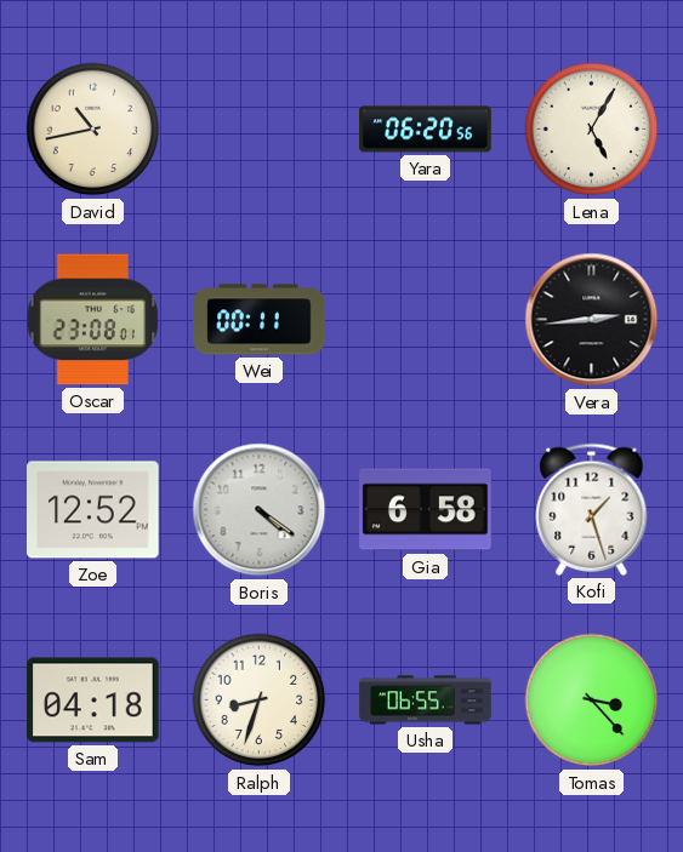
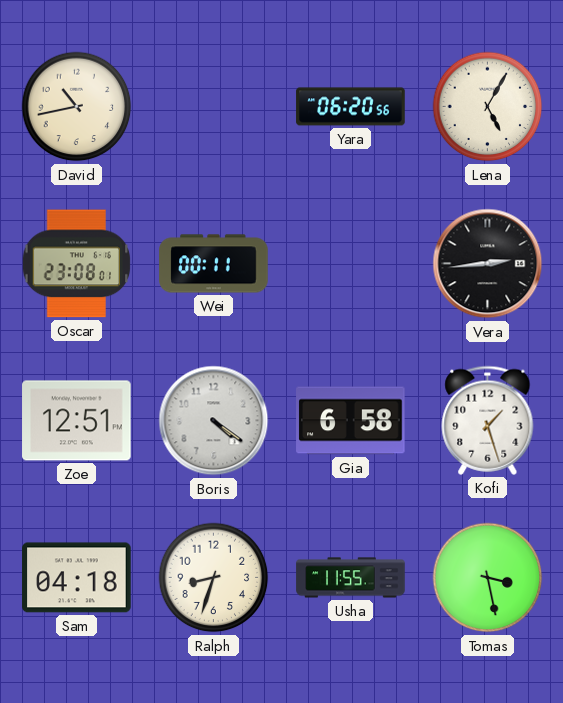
Zoe: 12:52 -> 12:51
Usha: 06:55 -> 11:55
Tomas: 3:23 -> 3:28
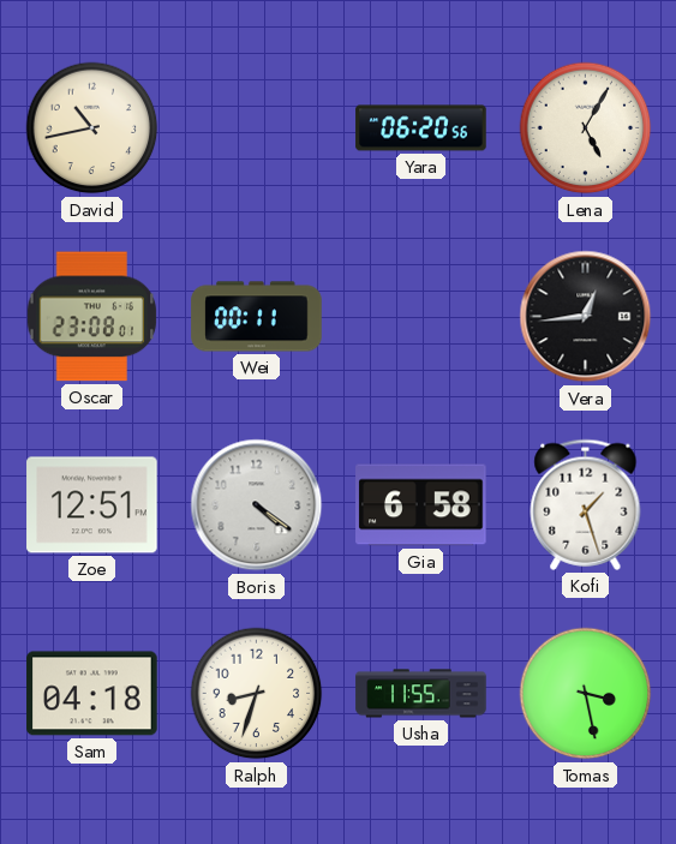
Vera: 2:44 -> 12:44
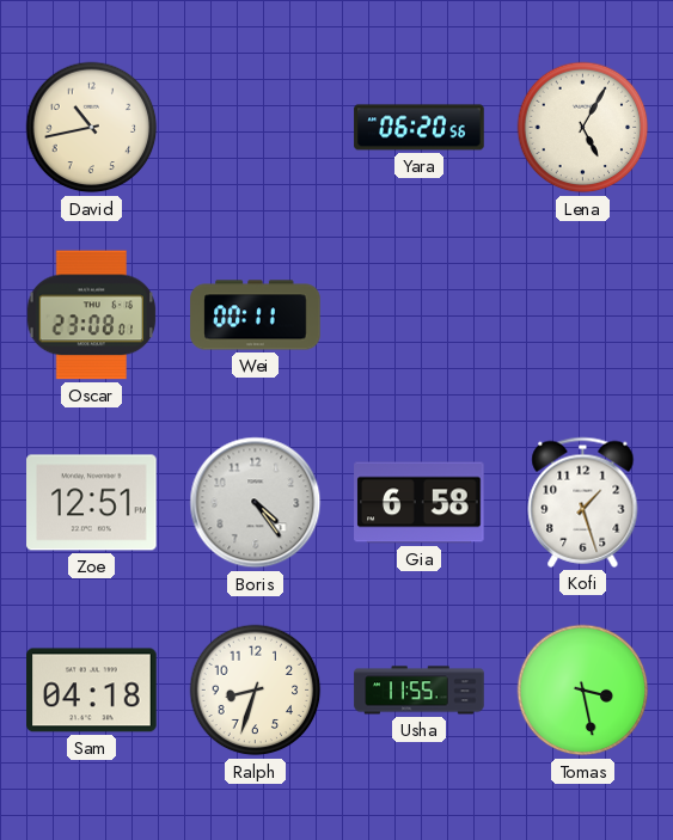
Vera: 12:44 -> none
Boris: 4:21 -> 4:24
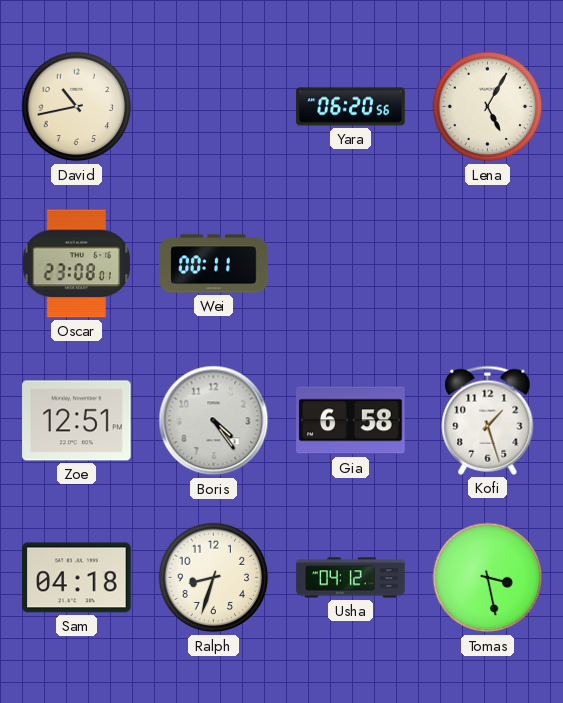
Usha: 11:55 -> 04:12
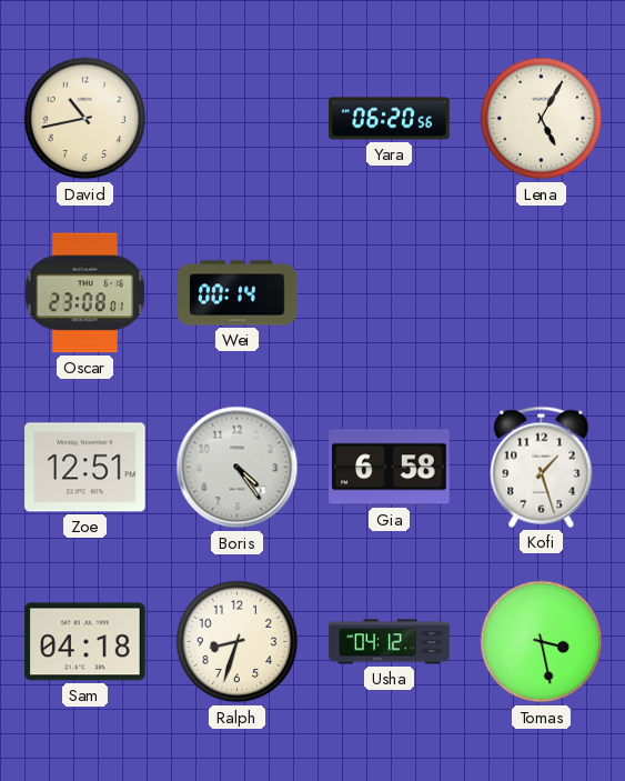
Wei: 00:11 -> 00:14
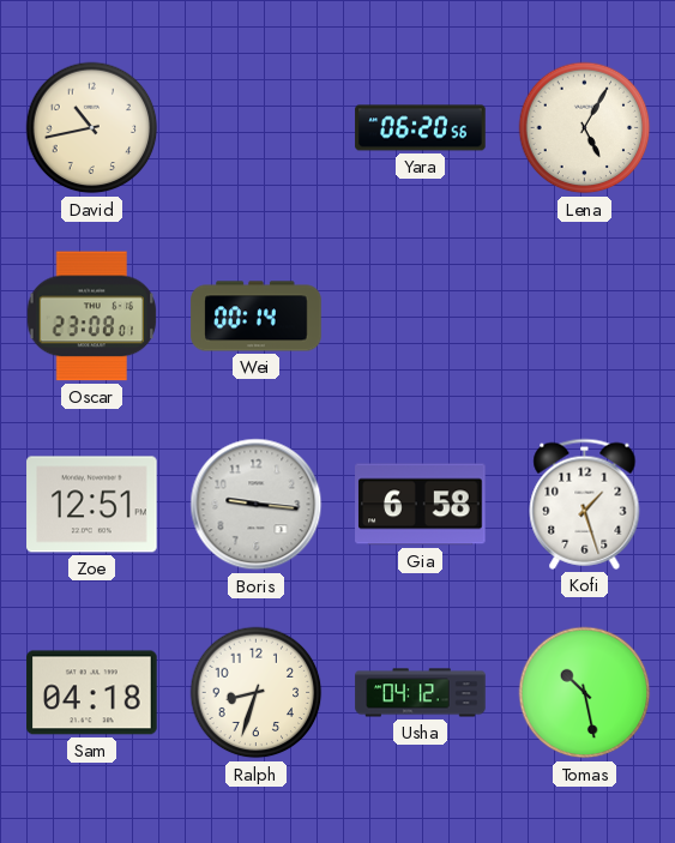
Boris: 4:24 -> 9:16
Tomas: 3:28 -> 10:28
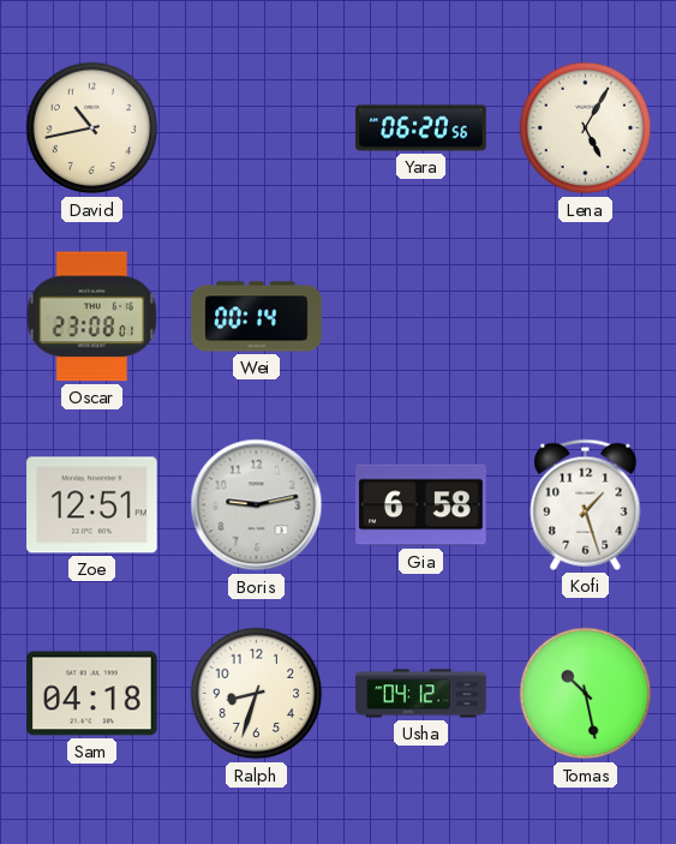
Boris: 9:16 -> 9:13
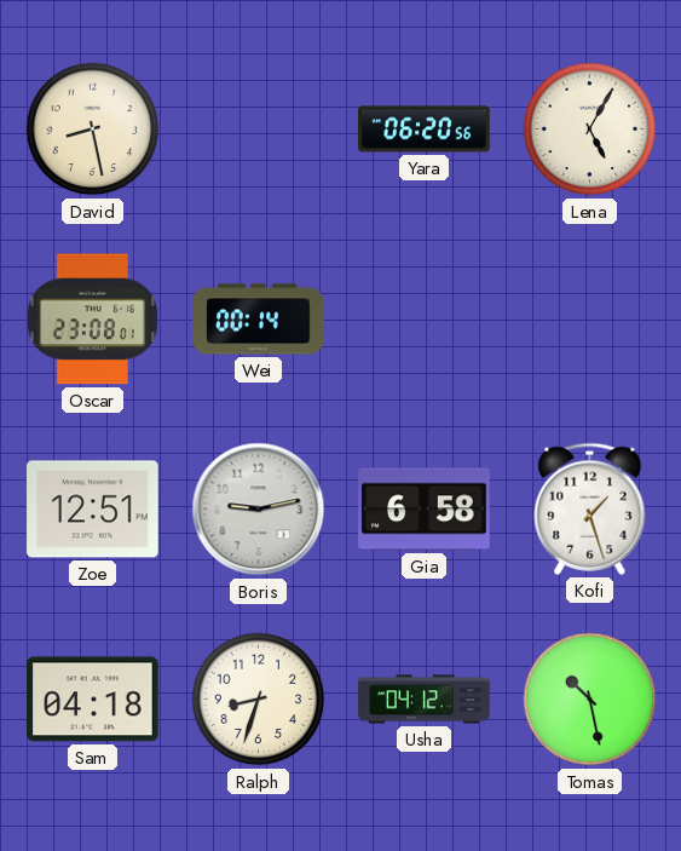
David: 10:43 -> 8:28
